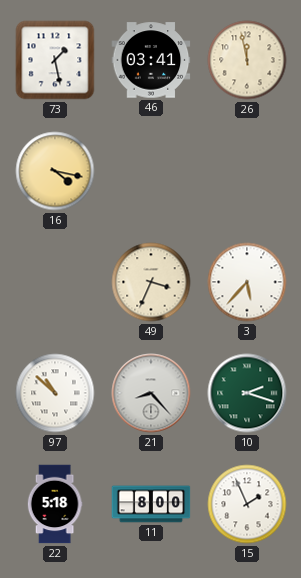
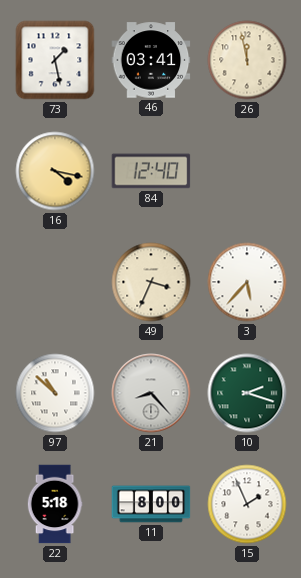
84: none -> 12:40
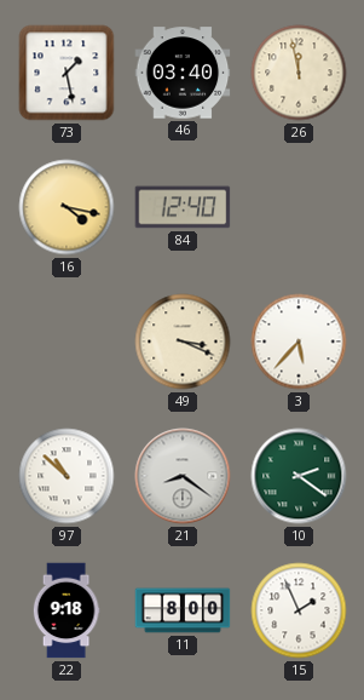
46: 03:41 -> 03:40
49: 3:34 -> 3:19
21: 8:23 -> 8:21
10: 2:18 -> 2:21
22: 5:18 -> 9:18
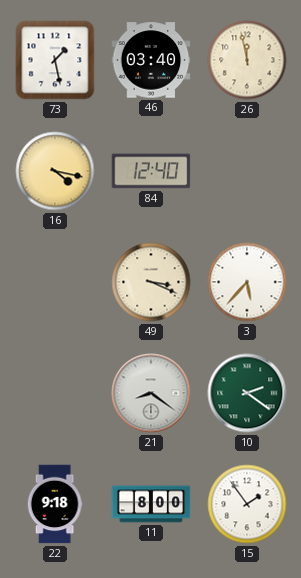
97: 10:52 -> none
15: 1:56 -> 1:54
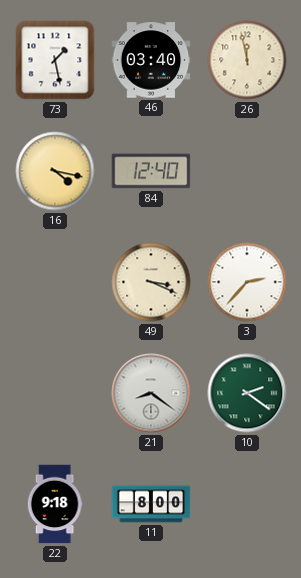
3: 5:37 -> 2:37
15: 1:54 -> none
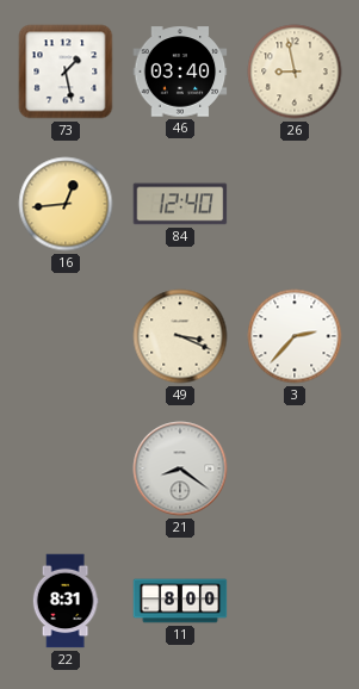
26: 11:58 -> 8:58
16: 4:17 -> 12:44
10: 2:21 -> none
22: 9:18 -> 8:31
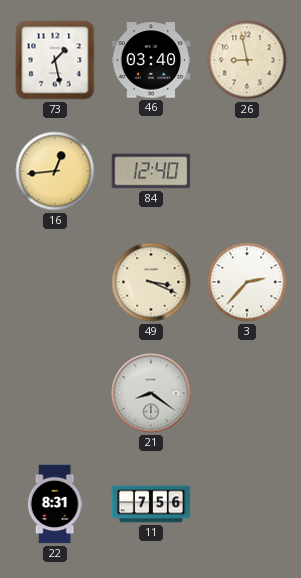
11: 8:00 -> 7:56
